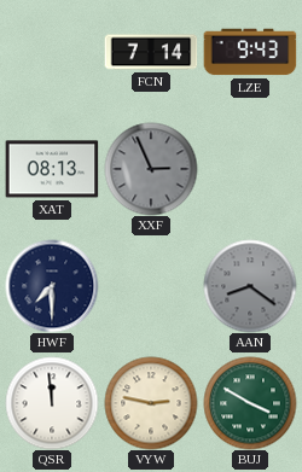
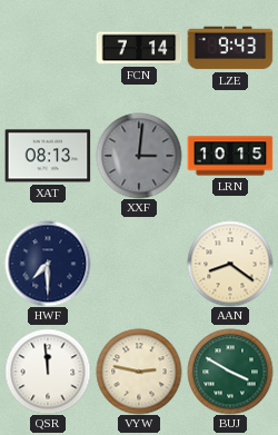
XXF: 2:56 -> 3:01
LRN: none -> 10:15
AAN dial: grey -> cream
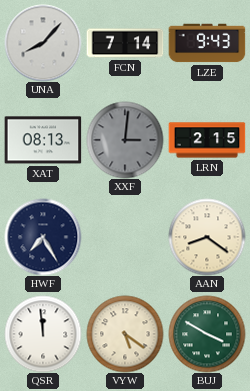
UNA: none -> 8:07
LRN: 10:15 -> 2:15
HWF: 7:30 -> 7:25
VYW: 2:47 -> 5:21
